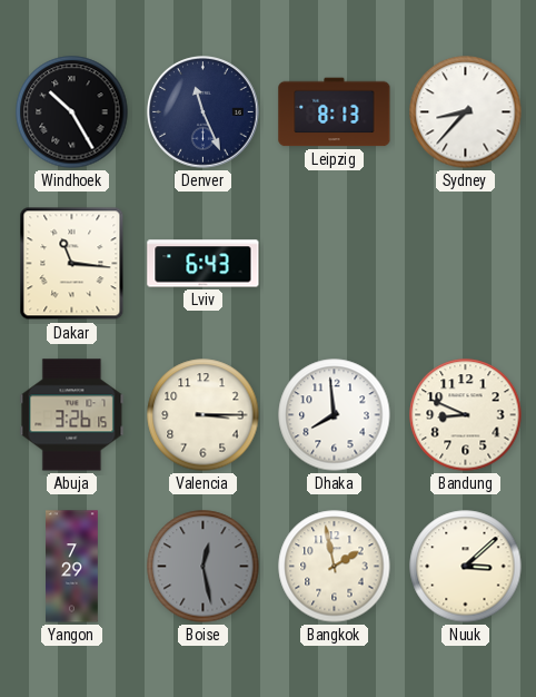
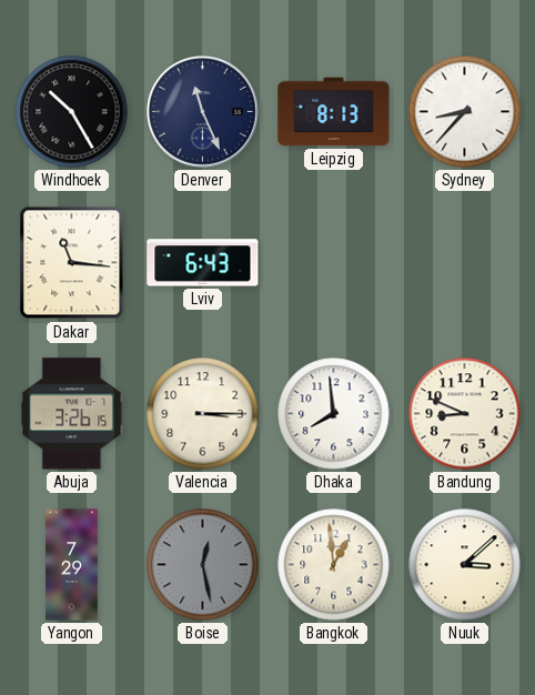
Bangkok: 1:58 -> 12:59
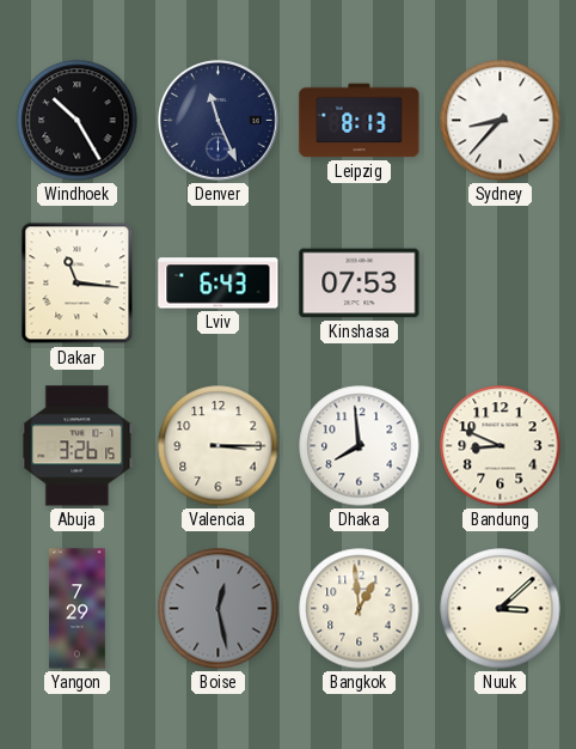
Kinshasa: none -> 07:53
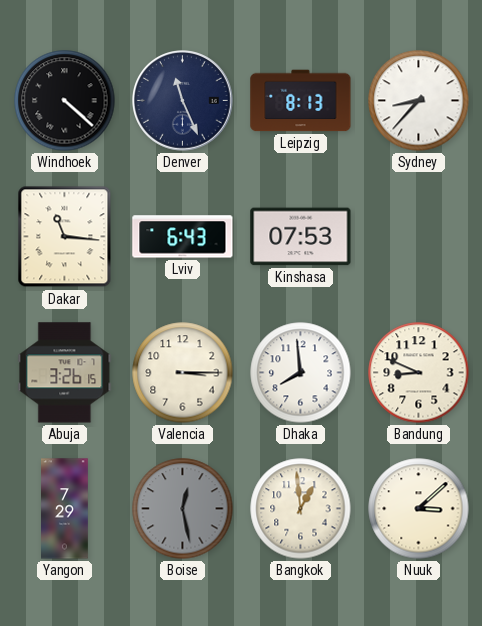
Windhoek: 10:25 -> 4:22
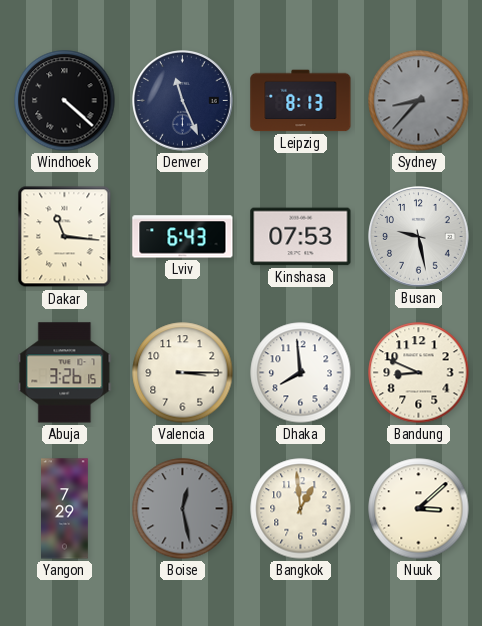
Sydney dial: white -> grey
Busan: none -> 9:28
